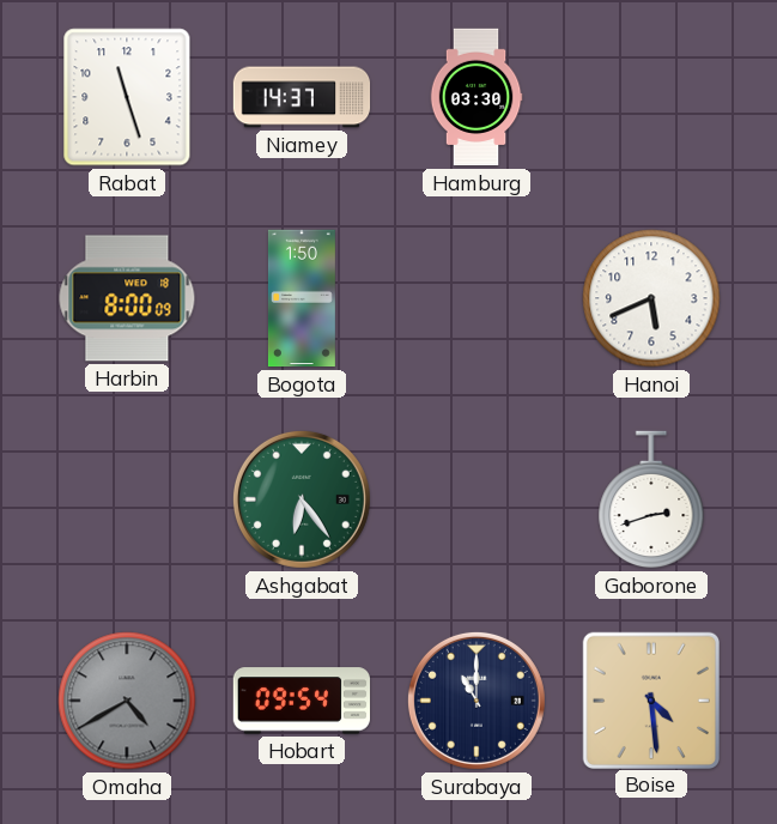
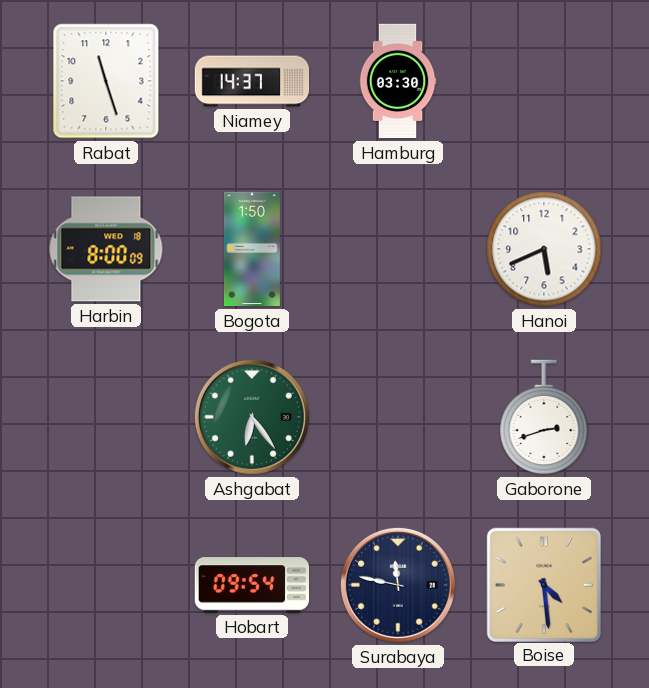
Omaha: 4:40 -> none
Surabaya: 11:00 -> 11:47
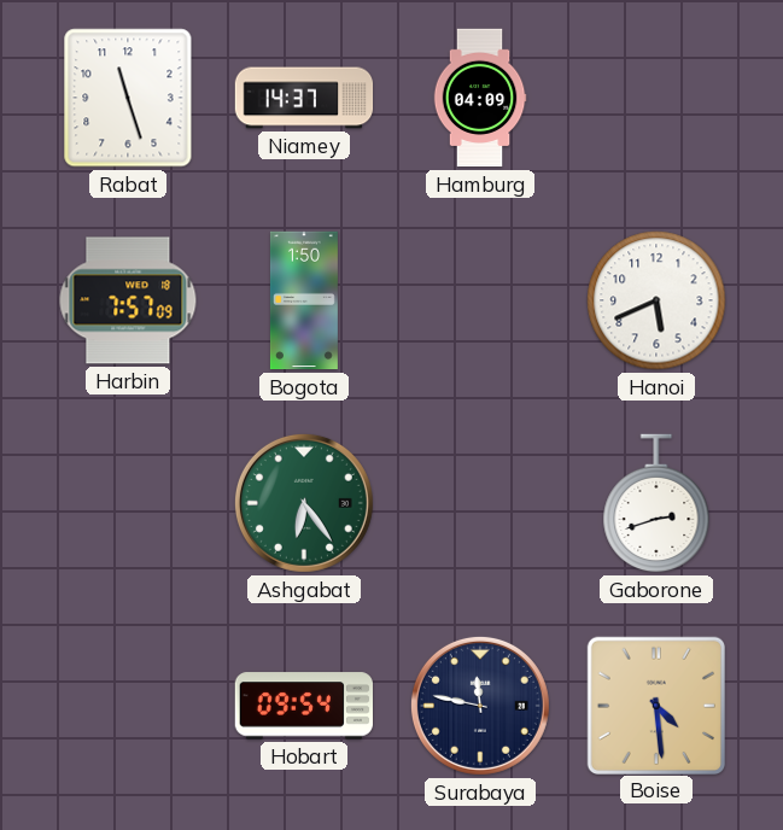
Hamburg: 03:30 -> 04:09
Harbin: 8:00 -> 7:57
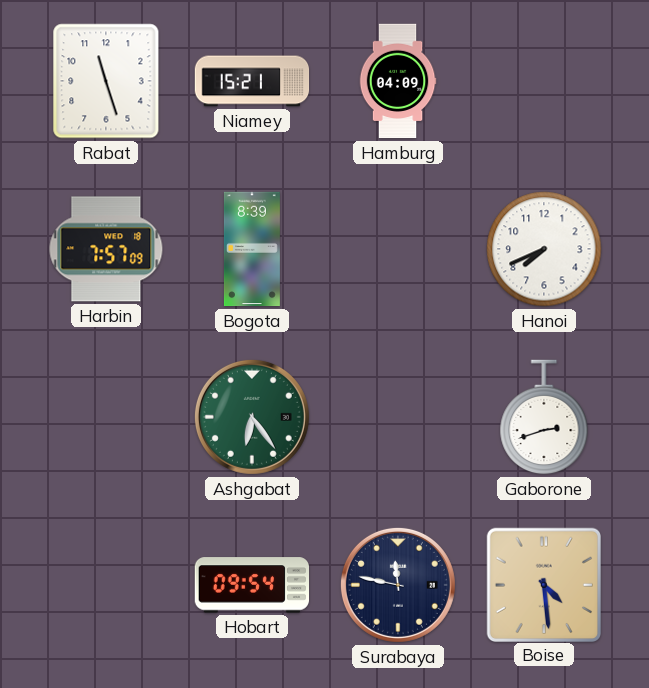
Niamey: 14:37 -> 15:21
Bogota: 1:50 -> 8:39
Hanoi: 5:41 -> 7:41
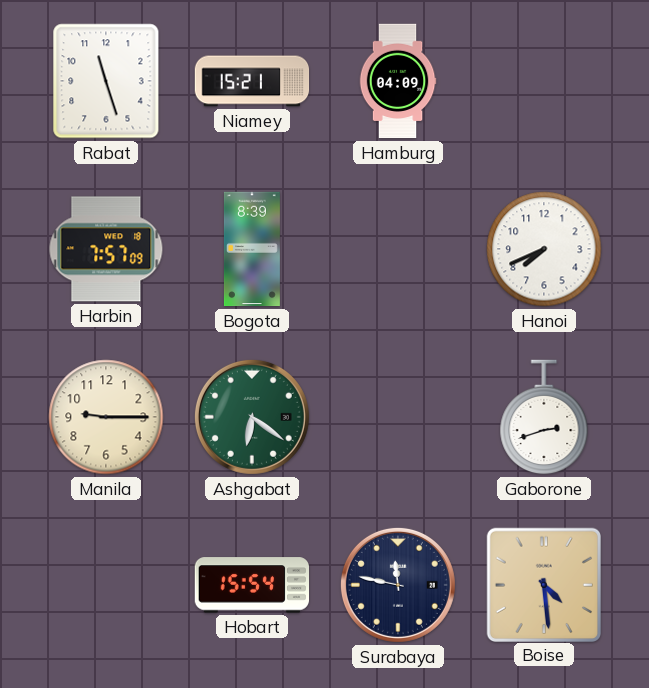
Manila: none -> 9:15
Ashgabat: 6:24 -> 6:21
Hobart: 09:54 -> 15:54
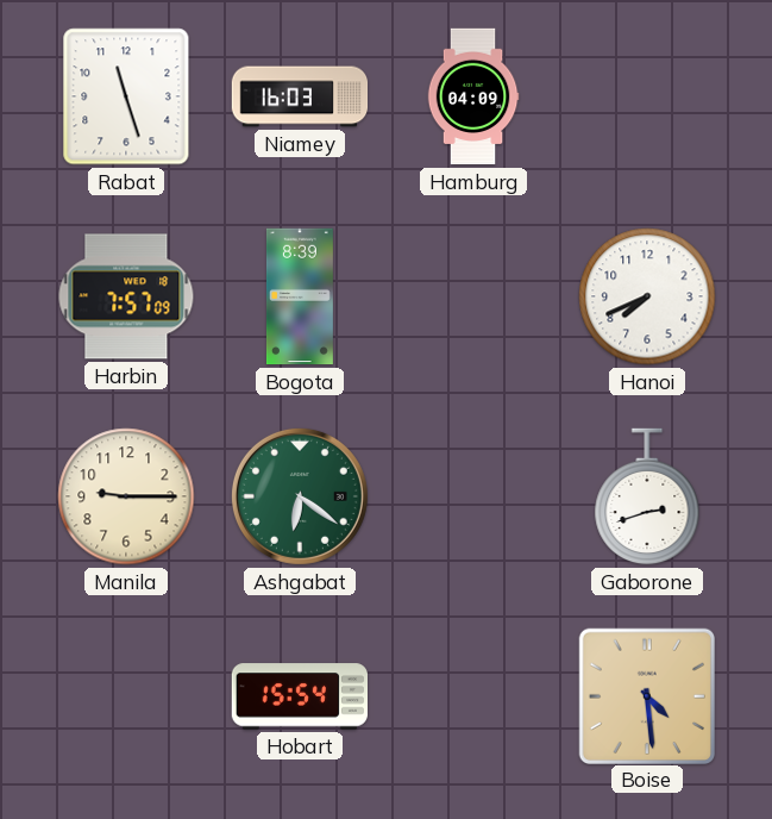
Niamey: 15:21 -> 16:03
Surabaya: 11:47 -> none
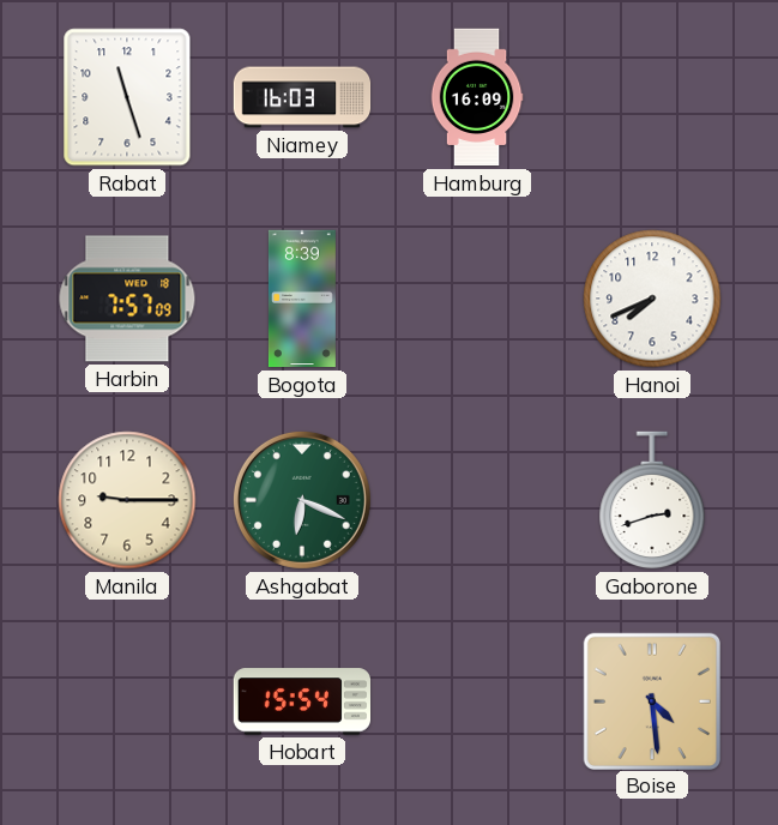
Hamburg: 04:09 -> 16:09
Ashgabat: 6:21 -> 6:19
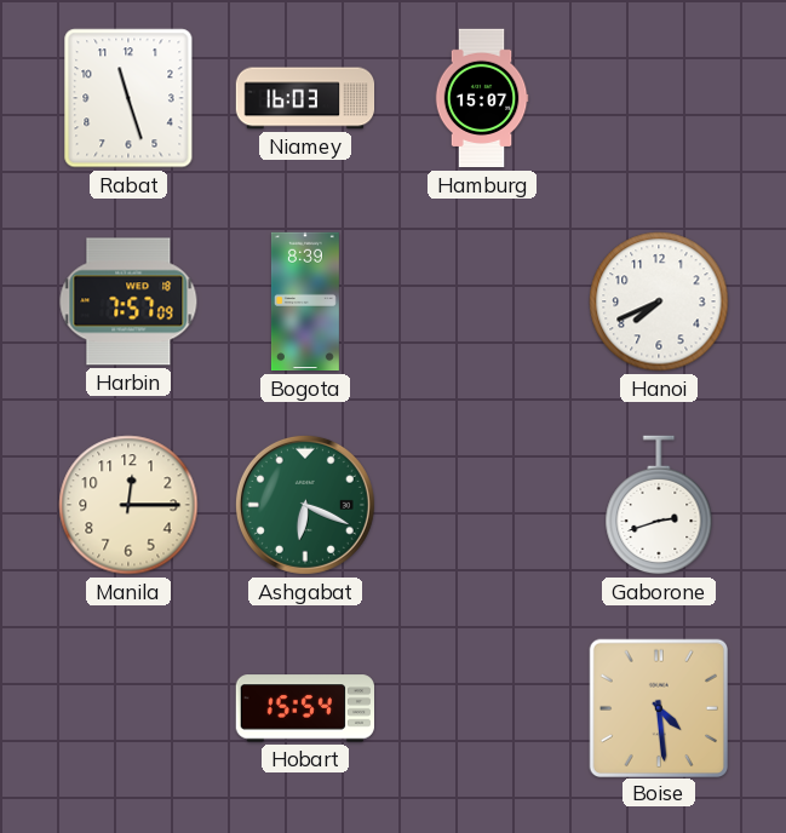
Hamburg: 16:09 -> 15:07
Manila: 9:15 -> 12:15
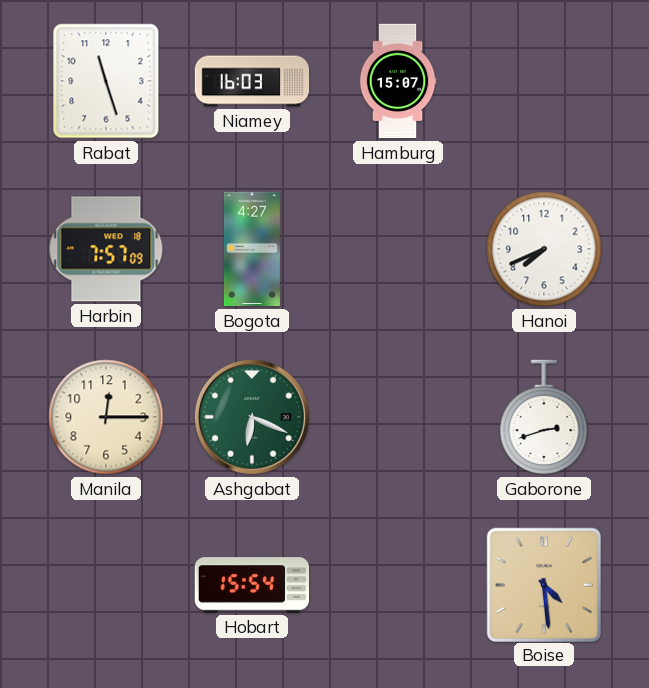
Bogota: 8:39 -> 4:27
